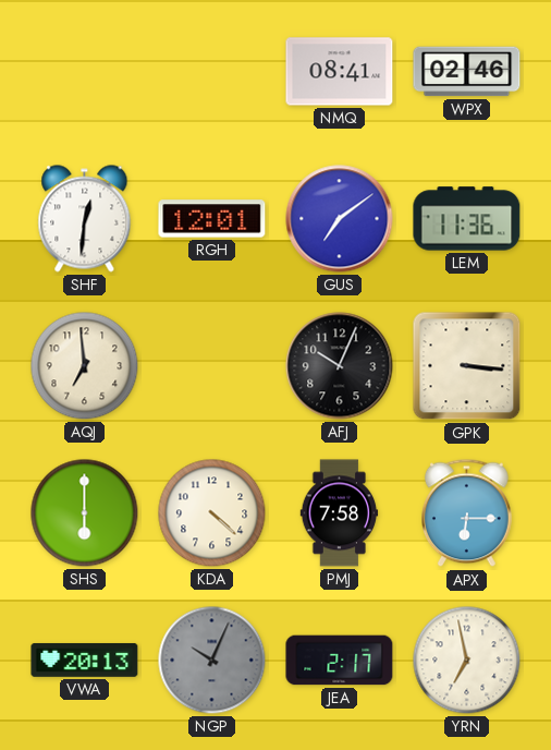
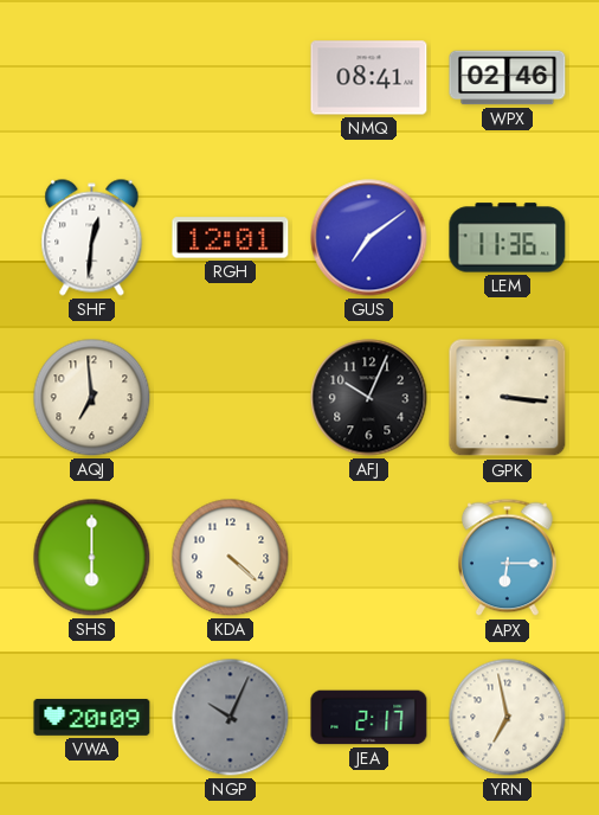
PMJ: 7:58 -> none
VWA: 20:13 -> 20:09
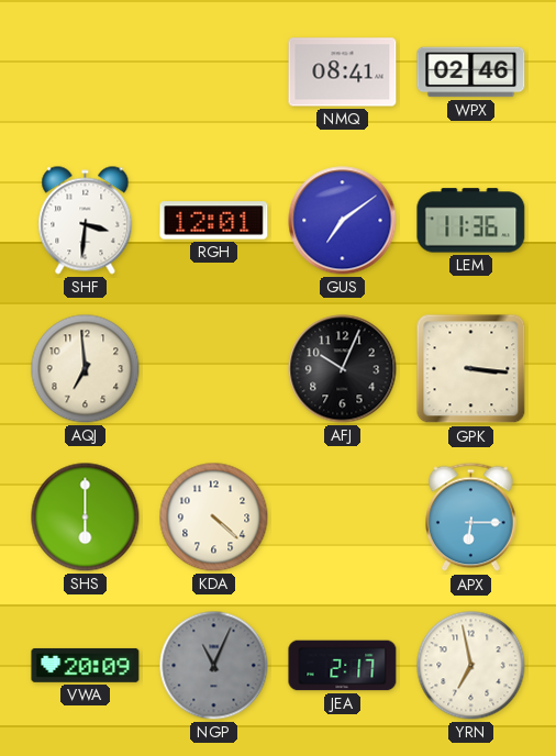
SHF: 12:31 -> 3:31
NGP: 10:04 -> 11:04
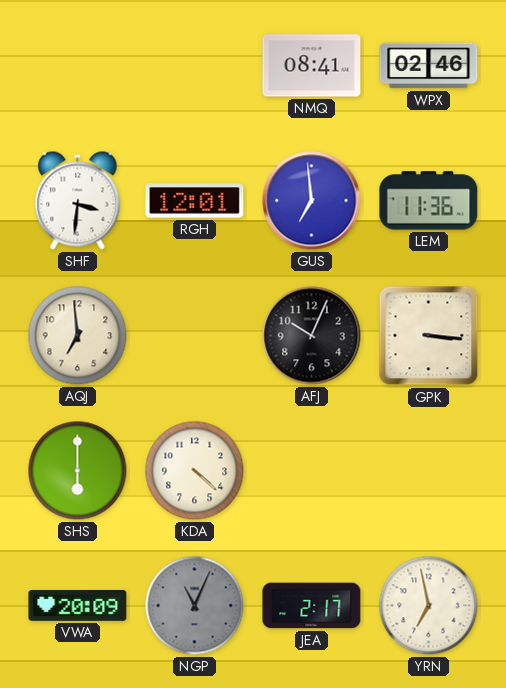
GUS: 7:09 -> 6:59
APX: 6:15 -> none
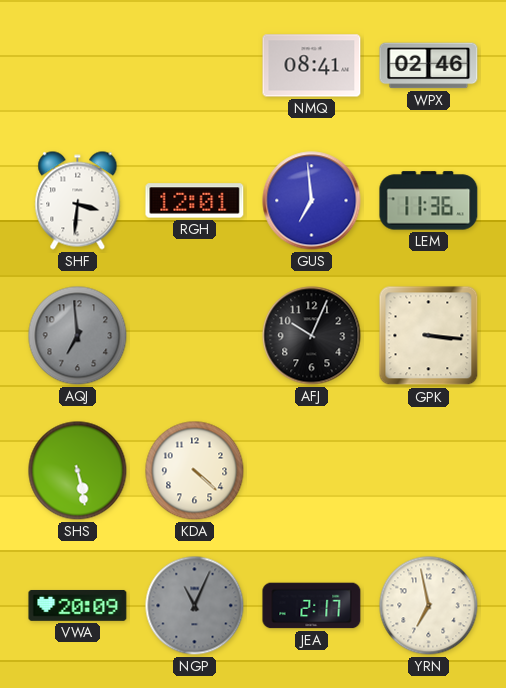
AQJ dial: cream -> grey
SHS: 6:00 -> 5:28
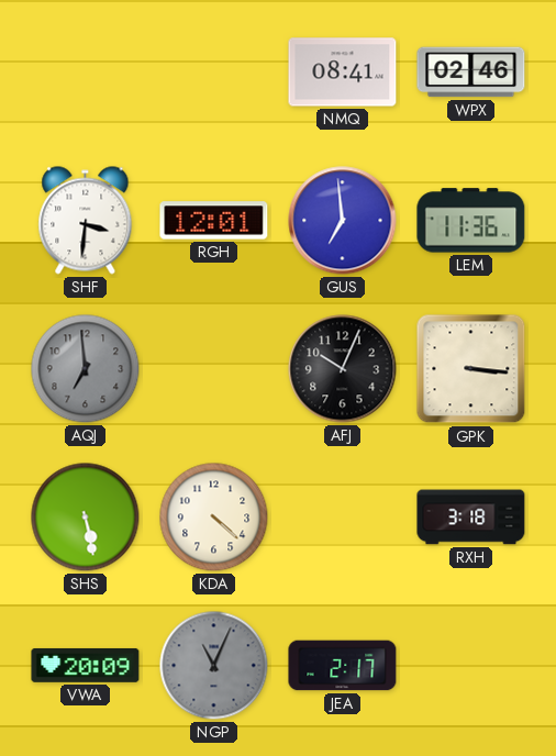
RXH: none -> 3:18
YRN: 6:58 -> none
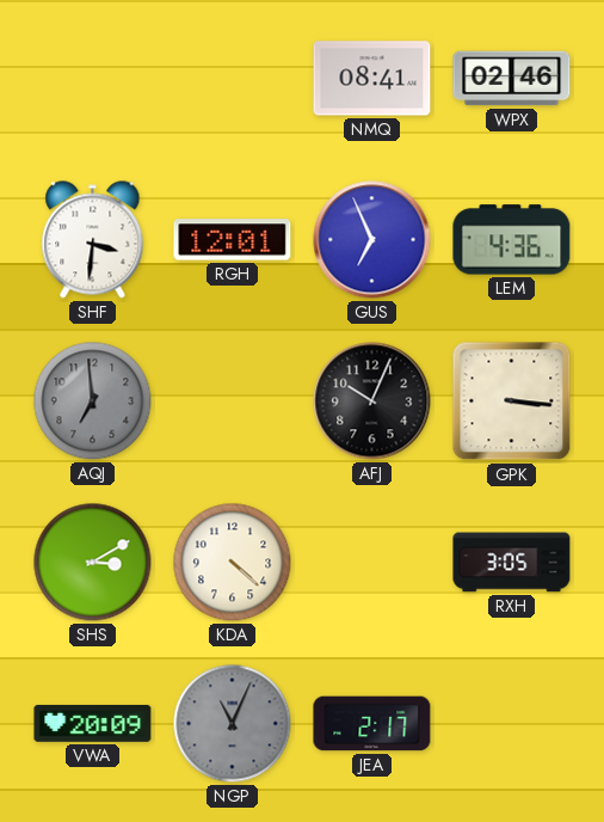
GUS: 6:59 -> 6:56
LEM: 11:36 -> 4:36
SHS: 5:28 -> 3:10
RXH: 3:18 -> 3:05
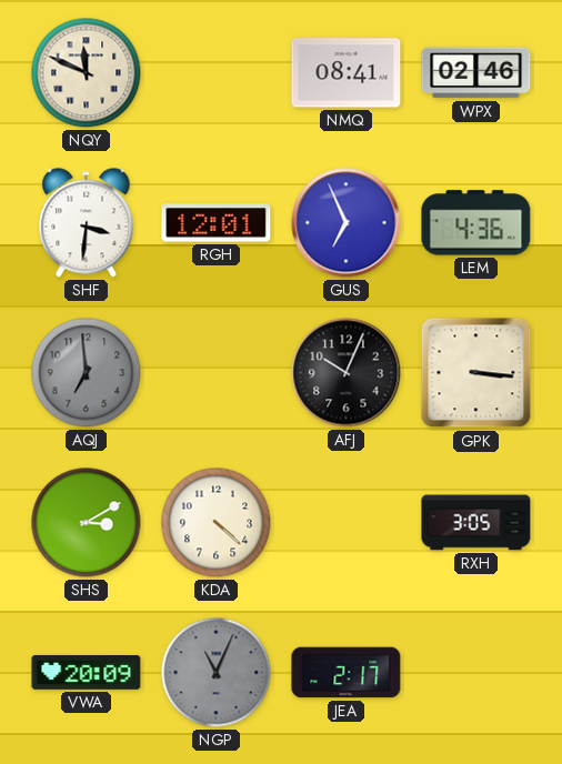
NQY: none -> 11:49
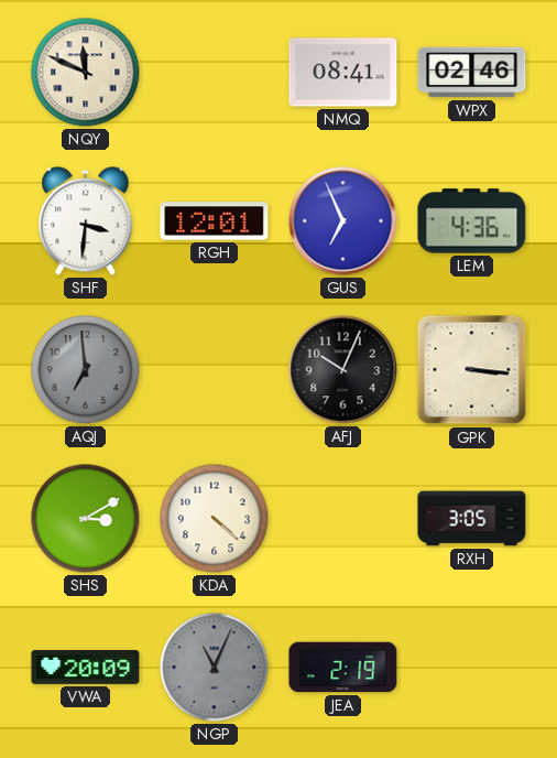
JEA: 2:17 -> 2:19
